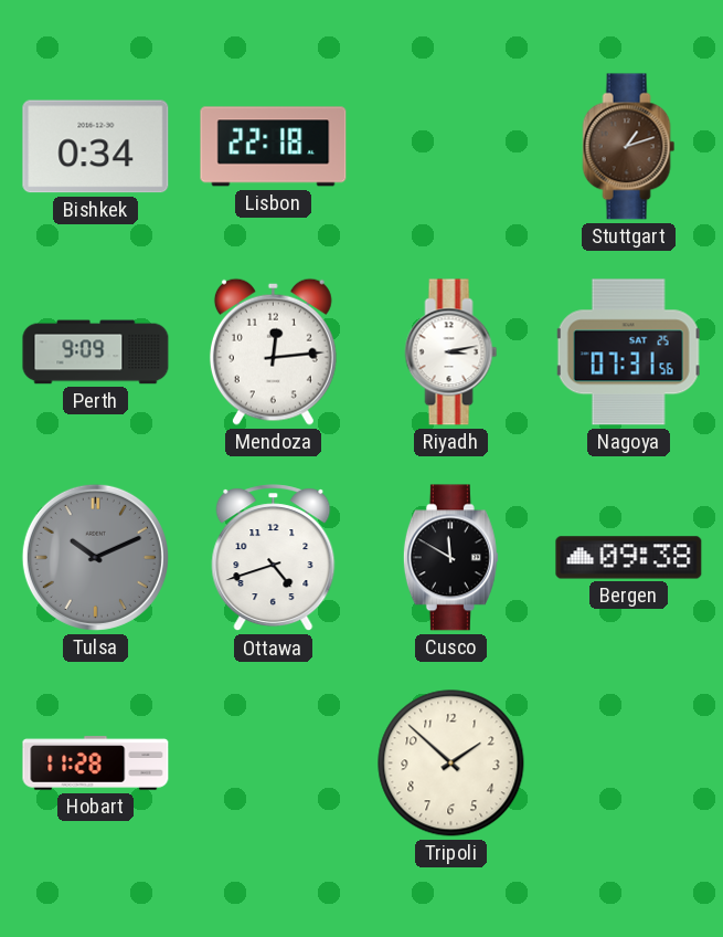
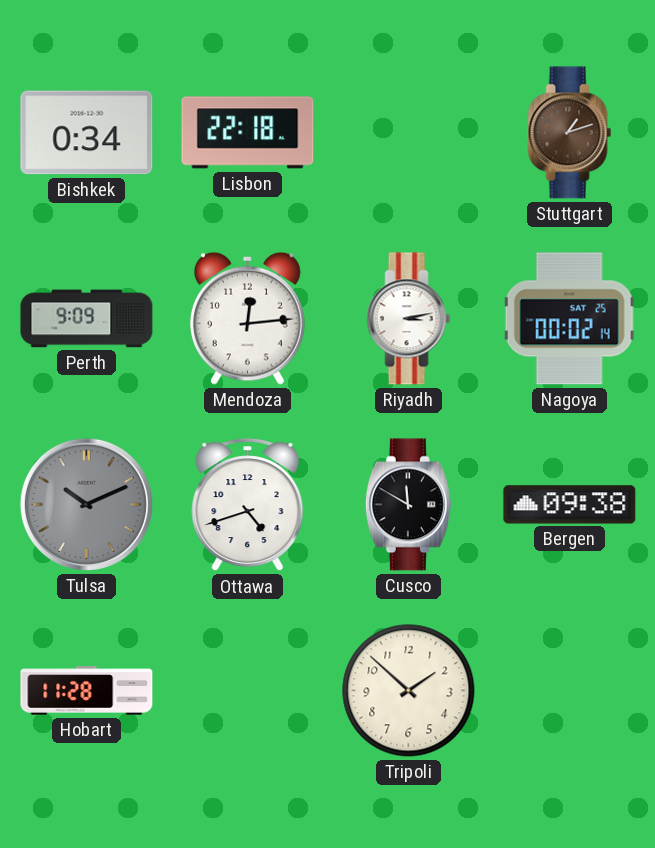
Nagoya: 07:31 -> 00:02
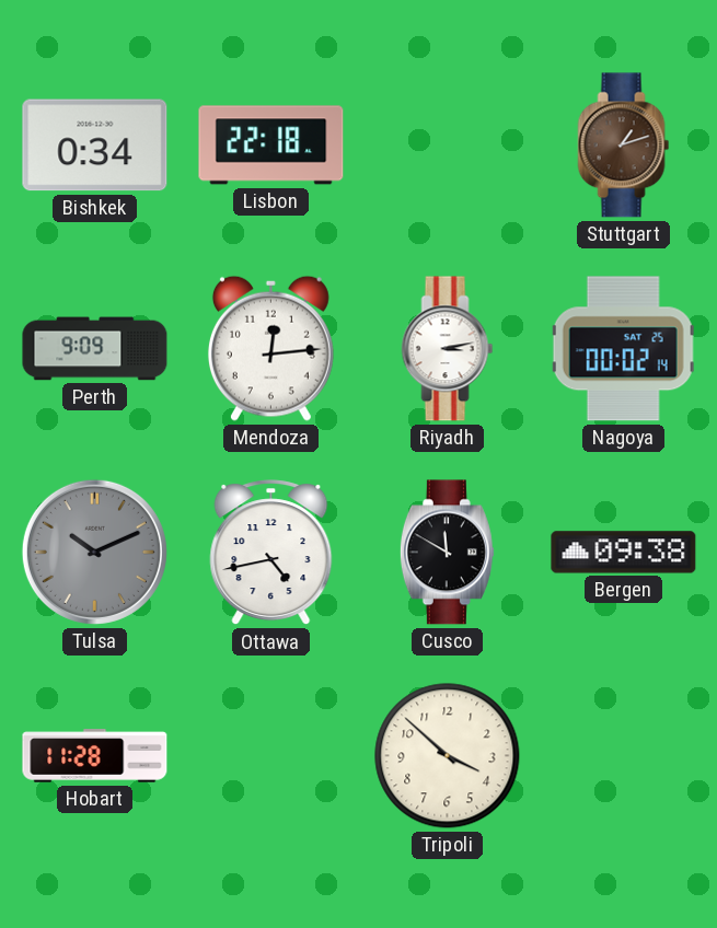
Ottawa: 4:42 -> 4:43
Tripoli: 1:52 -> 3:52
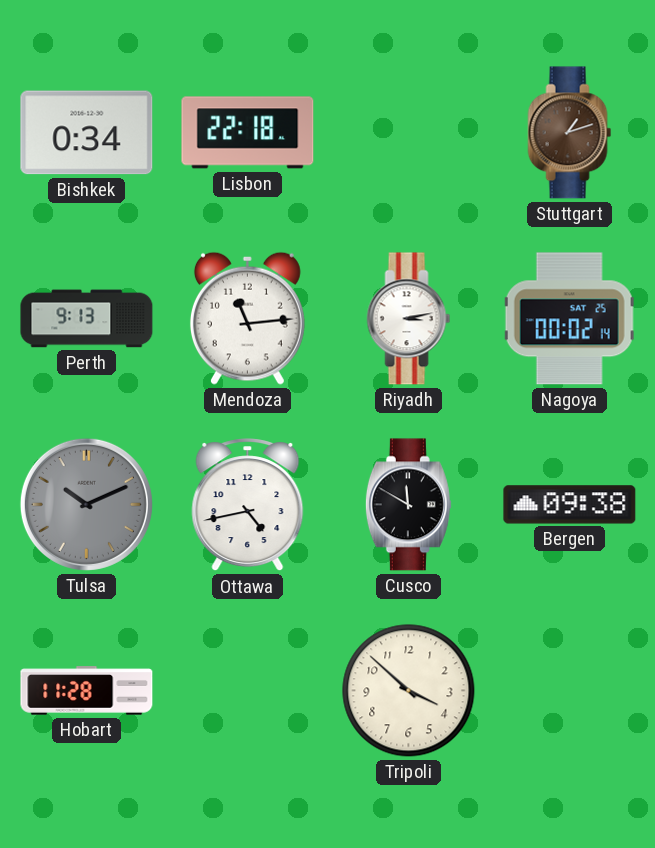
Perth: 9:09 -> 9:13
Mendoza: 12:14 -> 11:14
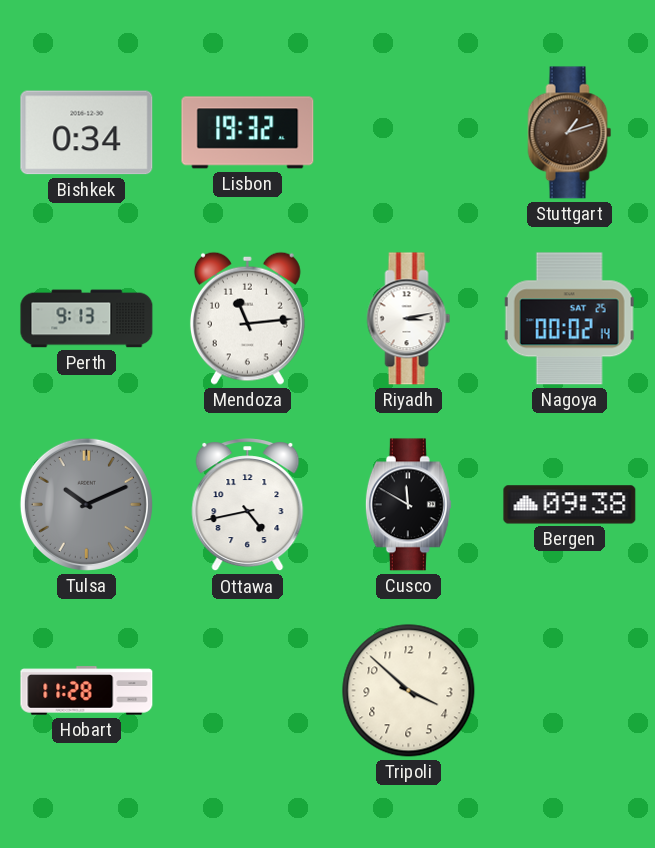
Lisbon: 22:18 -> 19:32
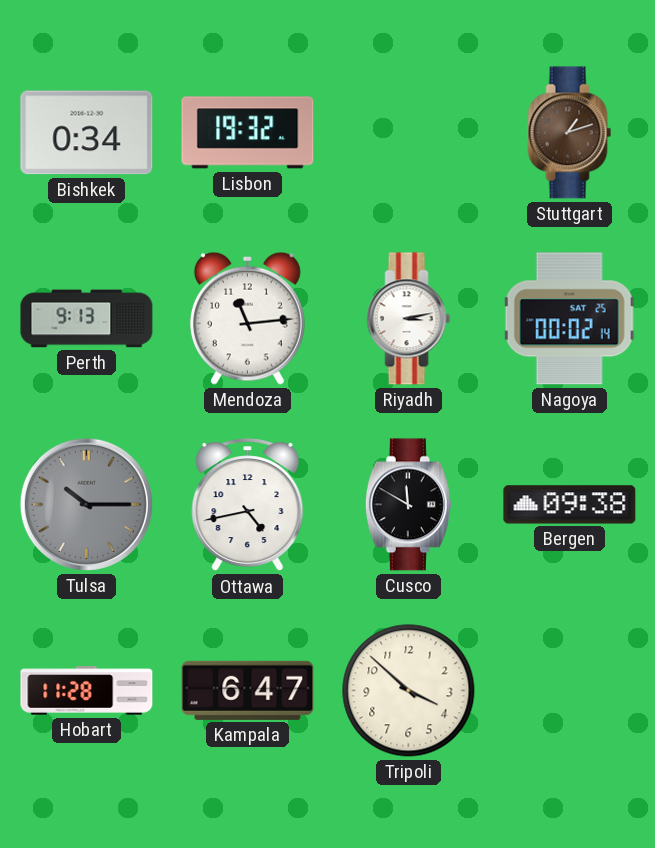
Tulsa: 10:11 -> 10:15
Kampala: none -> 6:47
